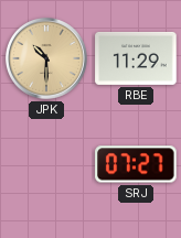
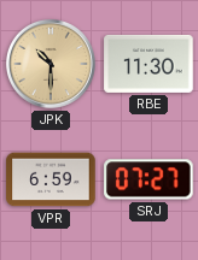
RBE: 11:29 -> 11:30
VPR: none -> 6:59
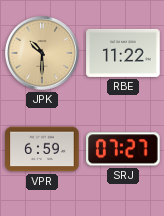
RBE: 11:30 -> 11:22
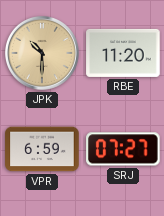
RBE: 11:22 -> 11:20
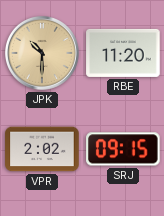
VPR: 6:59 -> 2:02
SRJ: 07:27 -> 09:15
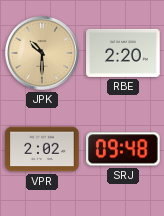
RBE: 11:20 -> 2:20
SRJ: 09:15 -> 09:48
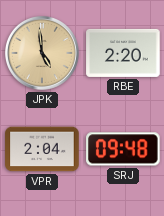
JPK: 10:30 -> 4:59
VPR: 2:02 -> 2:04
